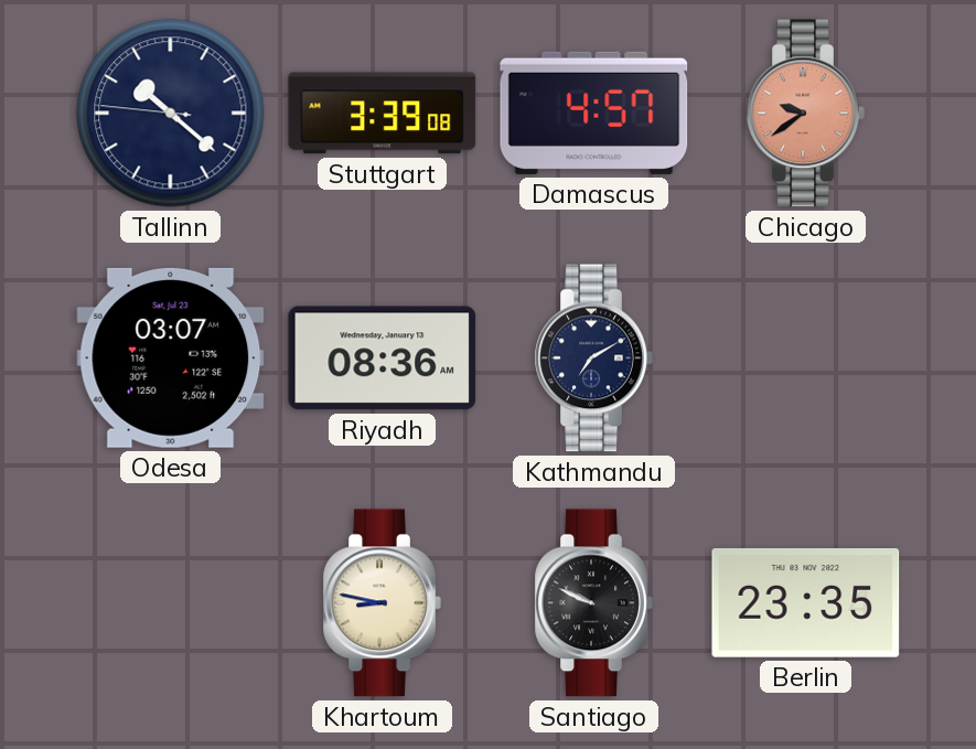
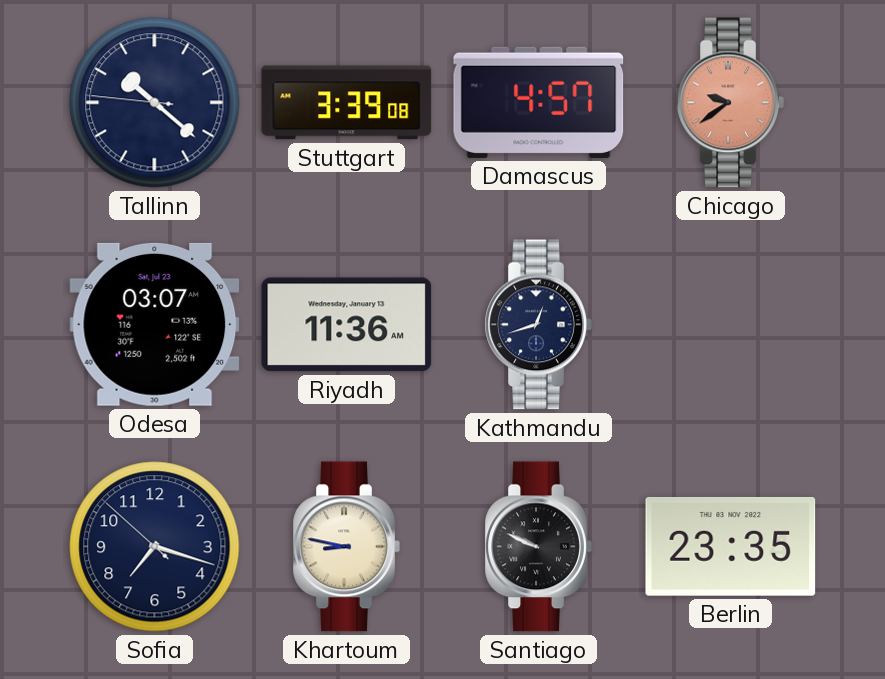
Riyadh: 08:36 -> 11:36
Kathmandu: 7:10 -> 12:42
Sofia: none -> 7:17
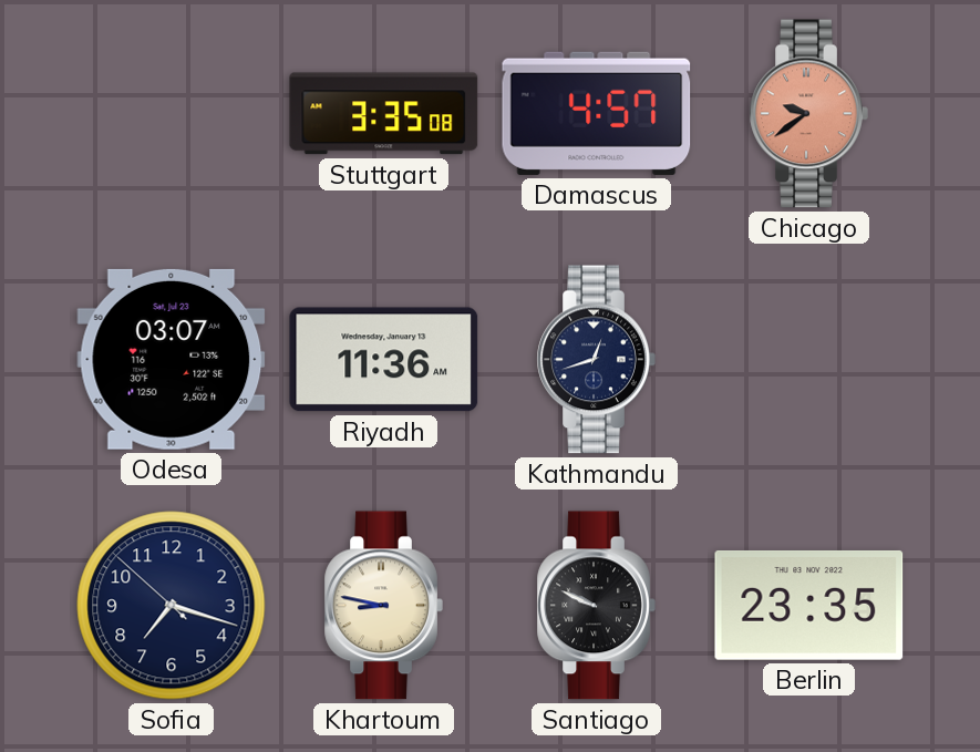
Tallinn: 10:21 -> none
Stuttgart: 3:39 -> 3:35
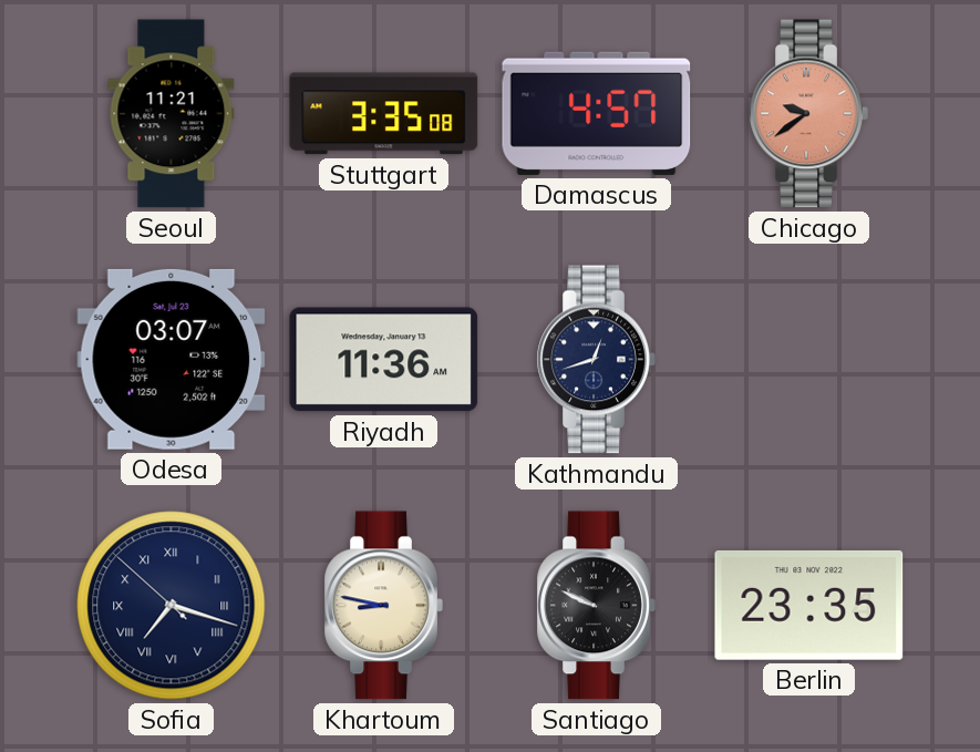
Seoul: none -> 11:21
Sofia numerals: Arabic -> Roman
